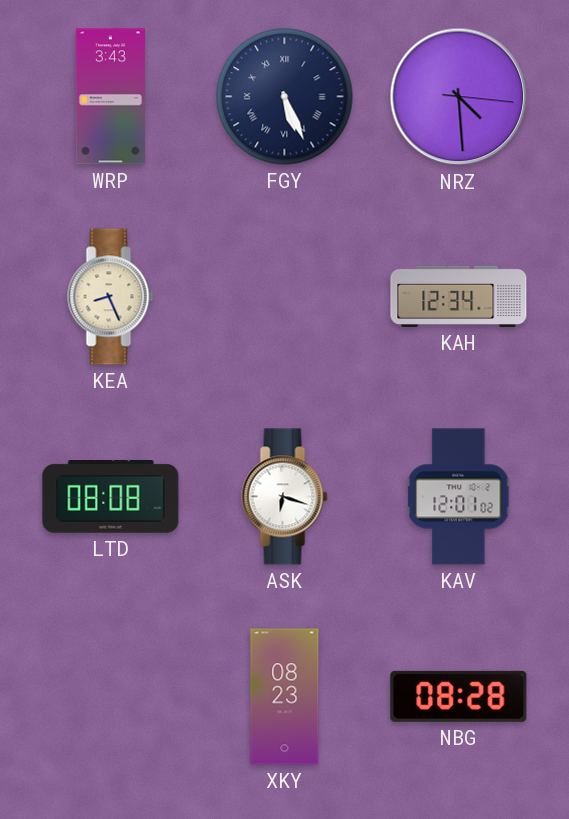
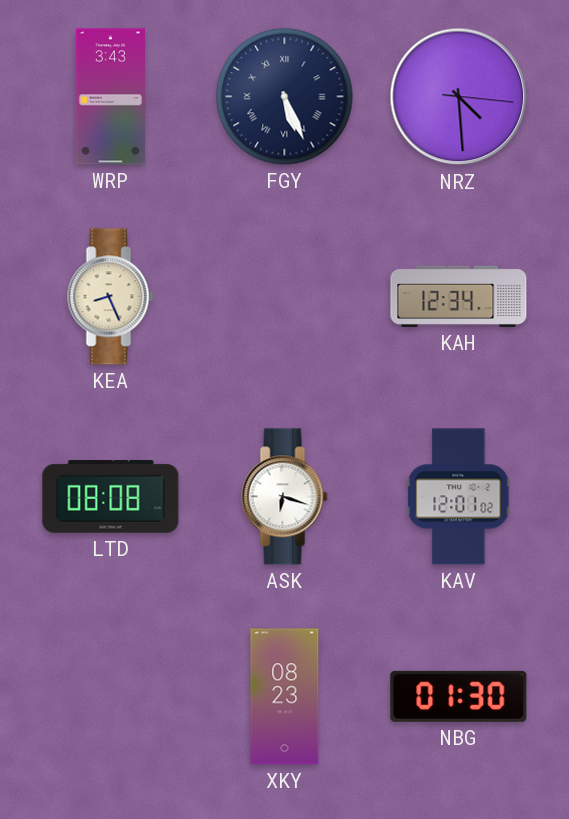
NBG: 08:28 -> 01:30
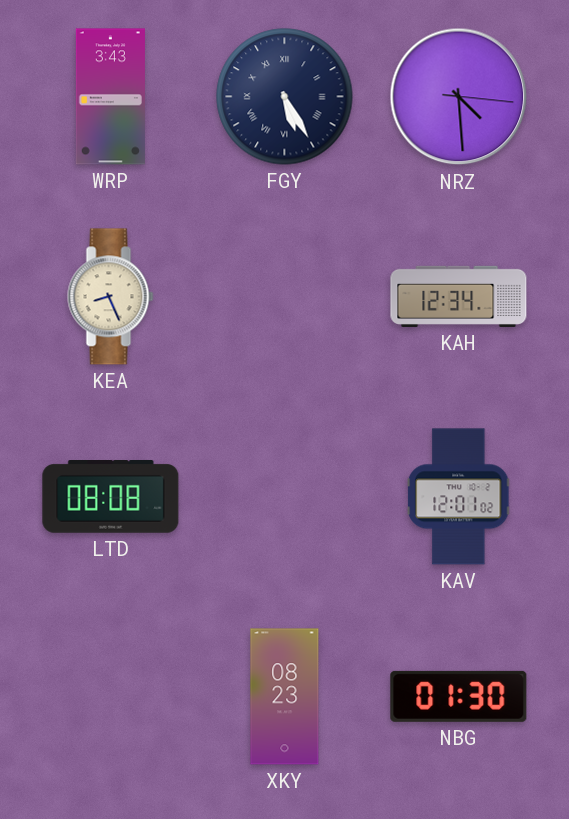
FGY: 5:26 -> 5:25
ASK: 6:18 -> none
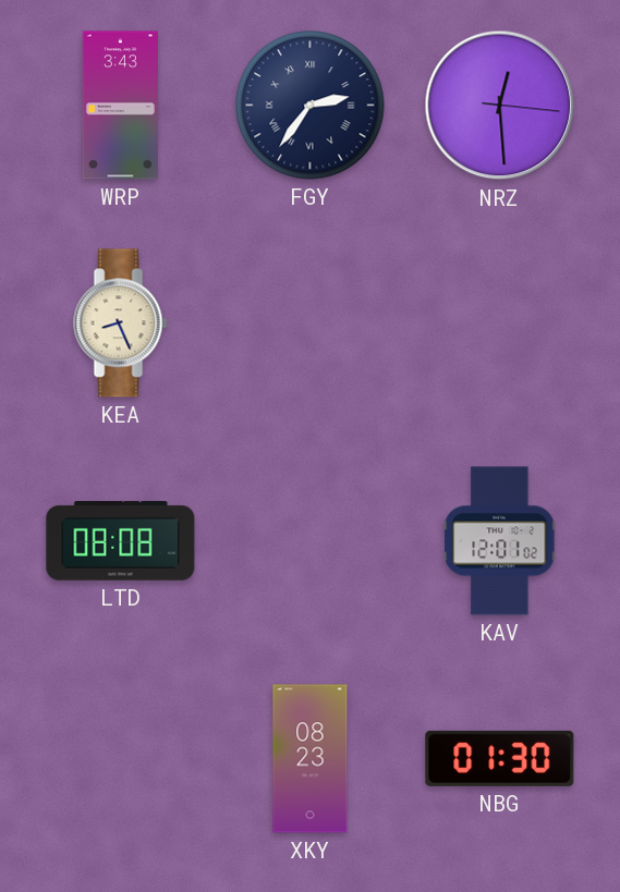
FGY: 5:25 -> 2:36
NRZ: 4:29 -> 12:29
KAH: 12:34 -> none
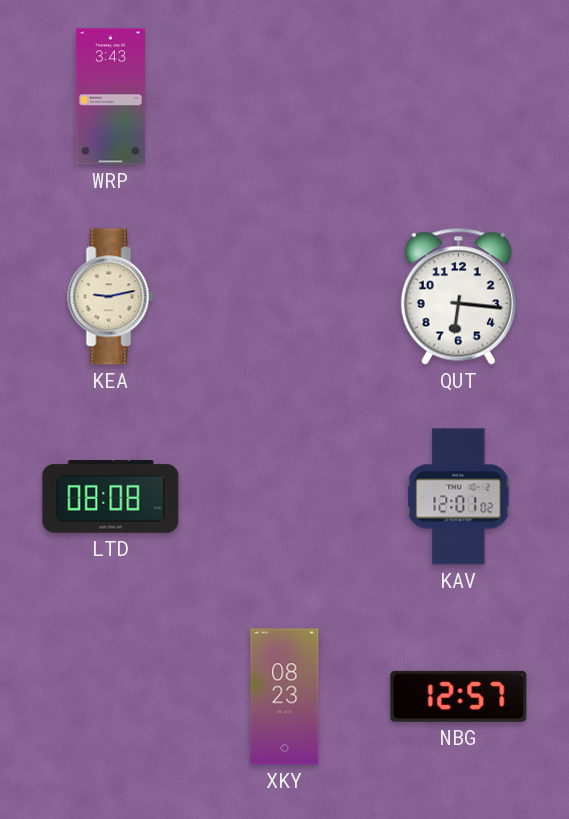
FGY: 2:36 -> none
NRZ: 12:29 -> none
KEA: 8:26 -> 9:13
QUT: none -> 6:16
NBG: 01:30 -> 12:57
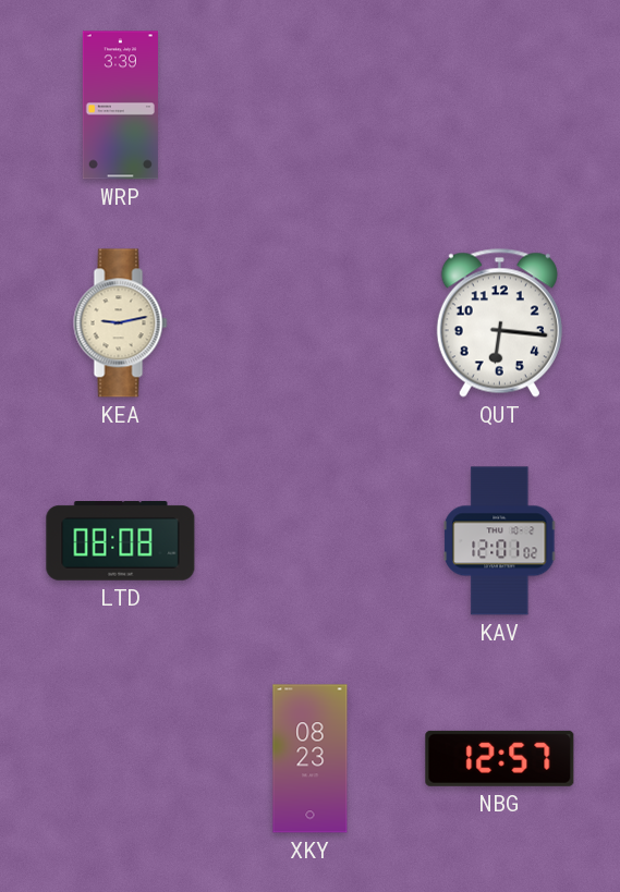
WRP: 3:43 -> 3:39
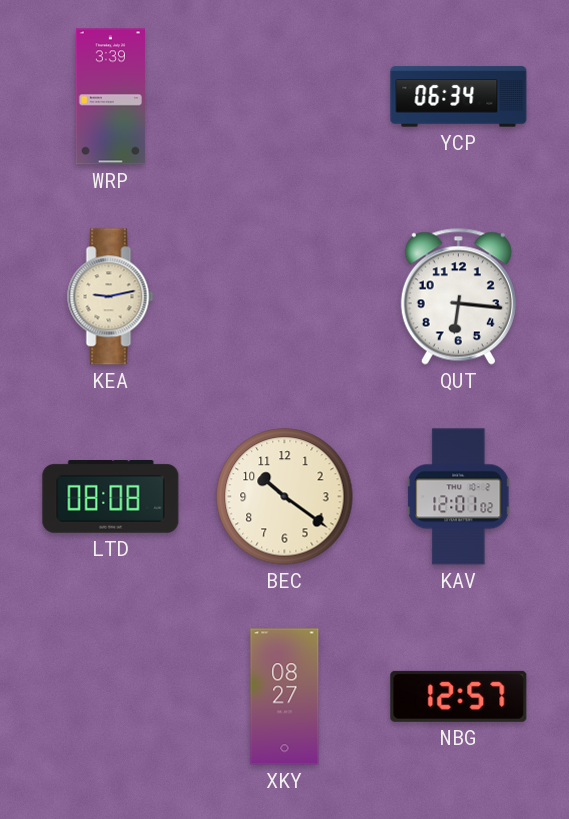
YCP: none -> 06:34
BEC: none -> 10:21
XKY: 08:23 -> 08:27
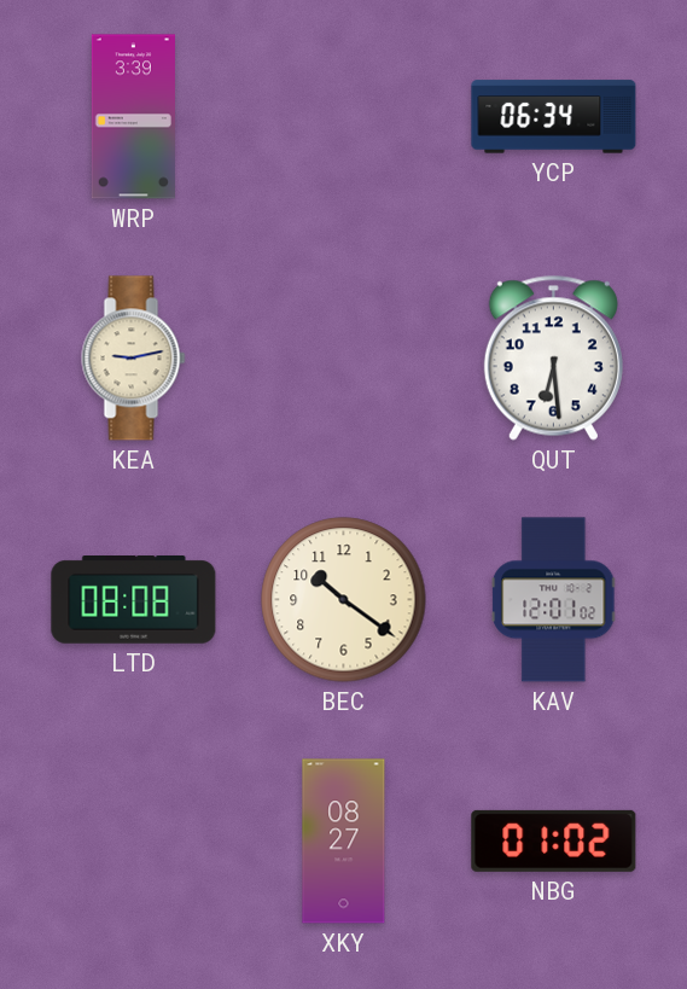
QUT: 6:16 -> 6:29
NBG: 12:57 -> 01:02
